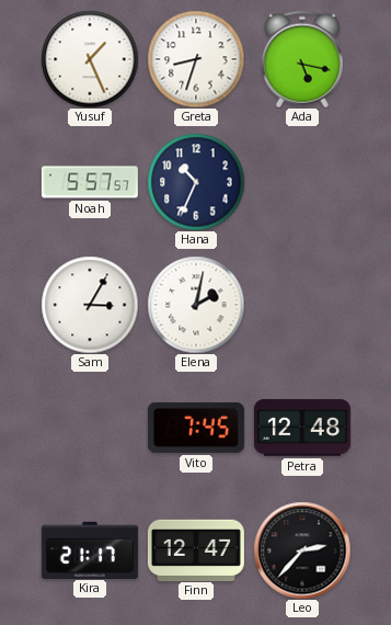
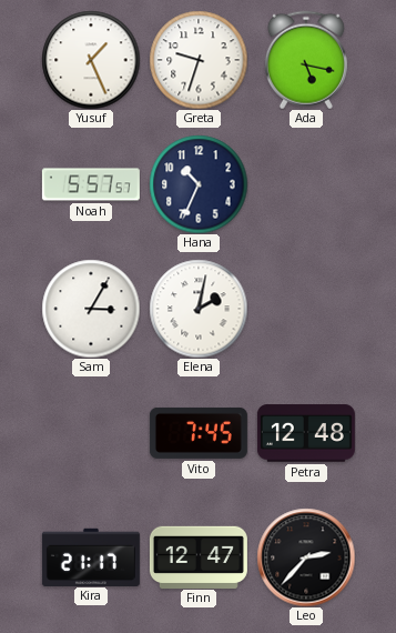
Greta: 8:33 -> 9:33
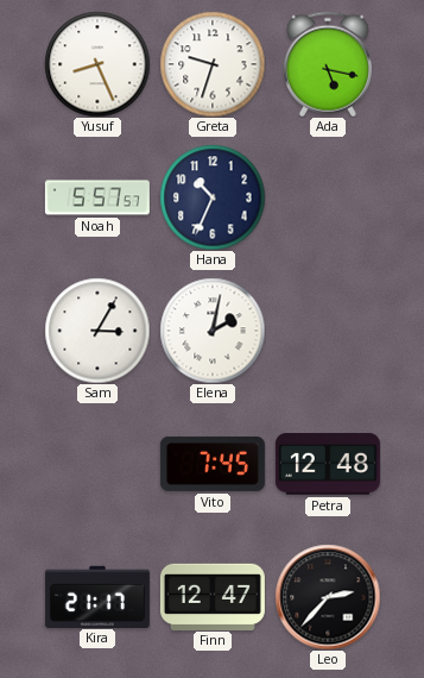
Yusuf: 1:26 -> 8:26
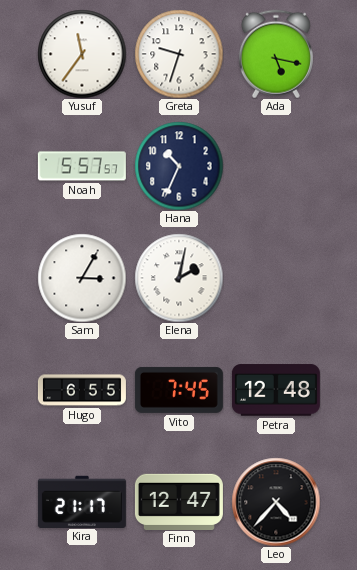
Yusuf: 8:26 -> 11:36
Hugo: none -> 6:55
Leo: 2:37 -> 4:37
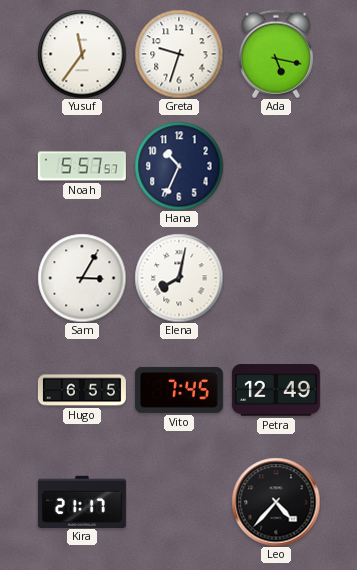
Elena: 2:02 -> 8:02
Petra: 12:48 -> 12:49
Finn: 12:47 -> none
